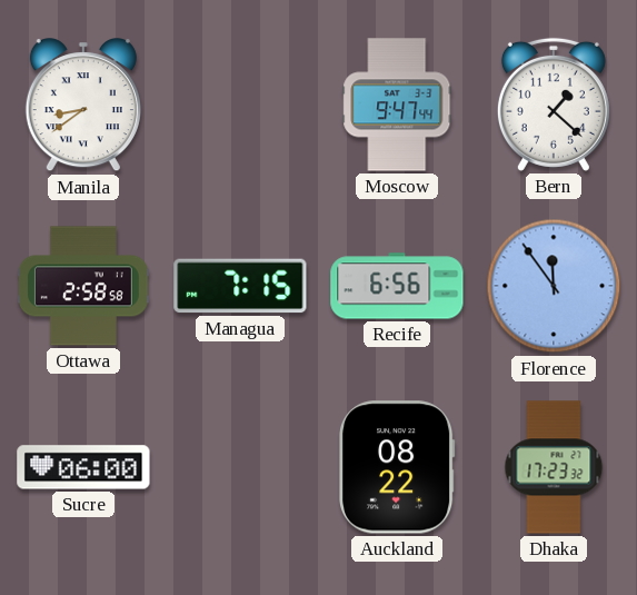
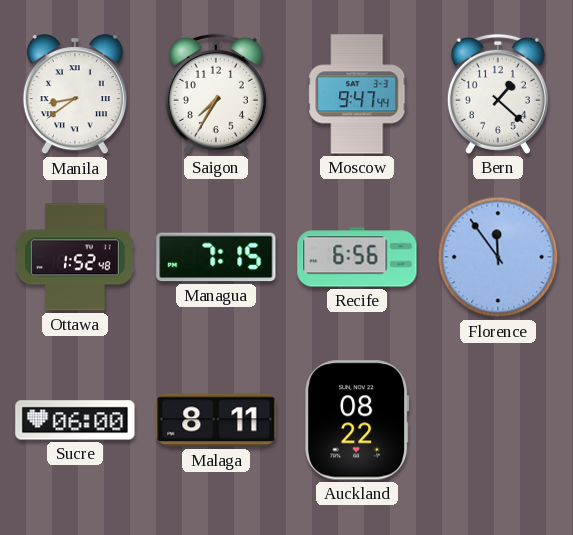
Saigon: none -> 7:35
Ottawa: 2:58 -> 1:52
Malaga: none -> 8:11
Dhaka: 17:23 -> none
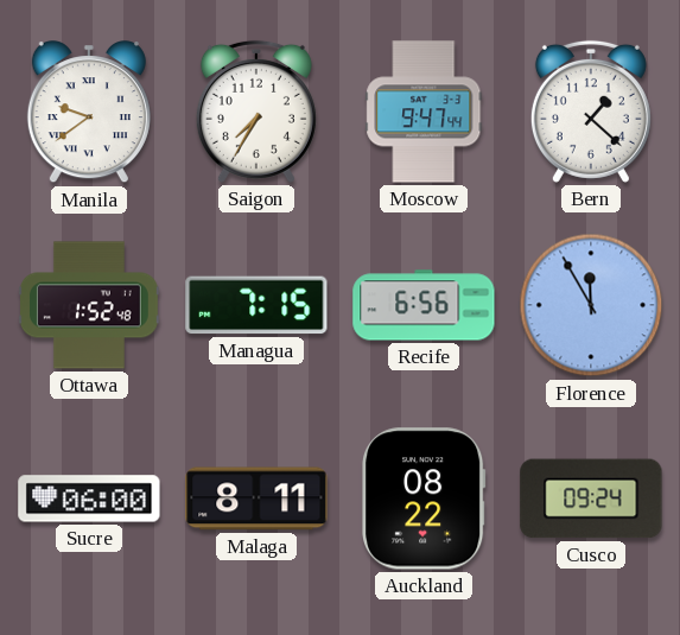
Manila: 8:39 -> 9:39
Florence: 11:54 -> 11:55
Cusco: none -> 09:24
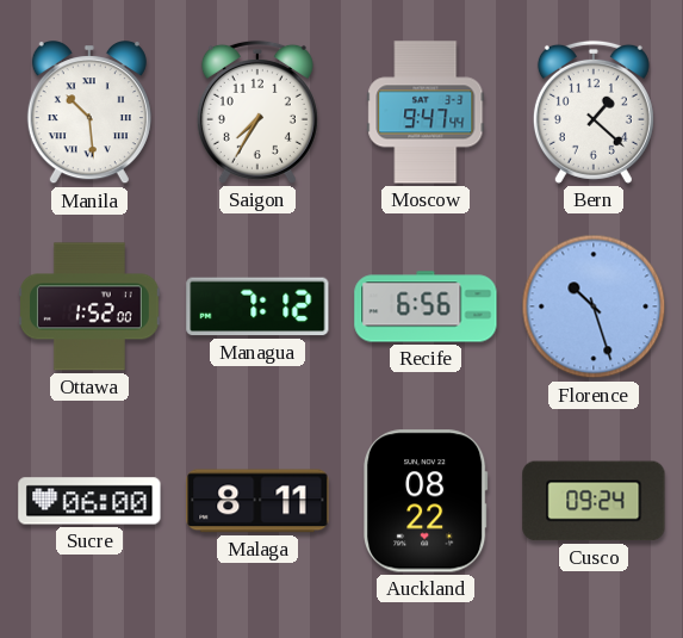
Manila: 9:39 -> 10:29
Ottawa: 1:52:48 -> 1:52:00
Managua: 7:15 -> 7:12
Florence: 11:55 -> 10:27
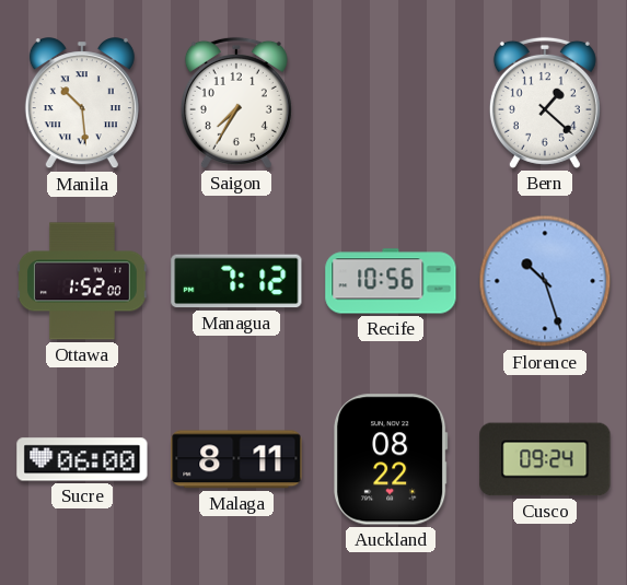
Moscow: 9:47 -> none
Recife: 6:56 -> 10:56
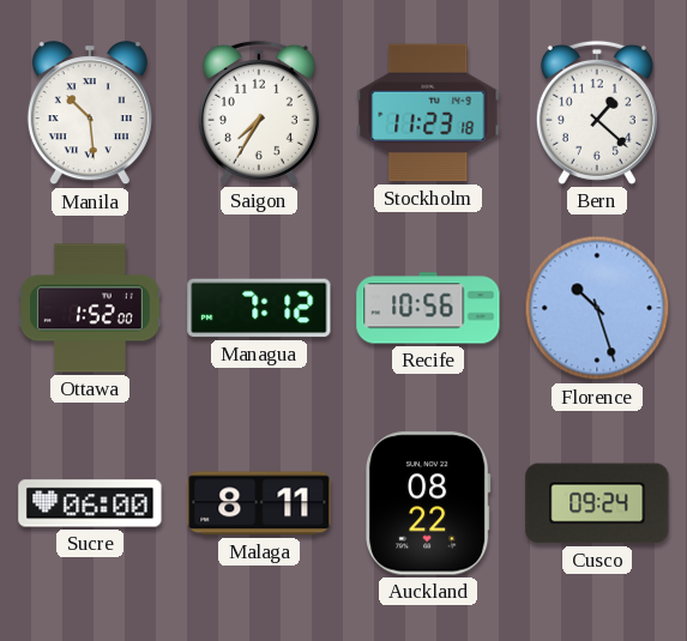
Stockholm: none -> 11:23
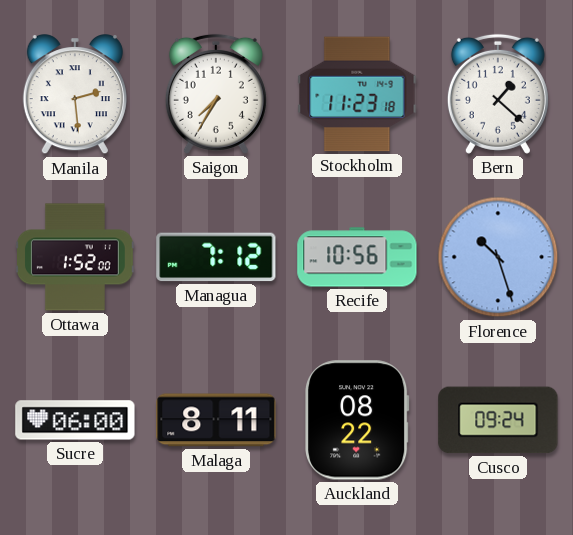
Manila: 10:29 -> 2:29
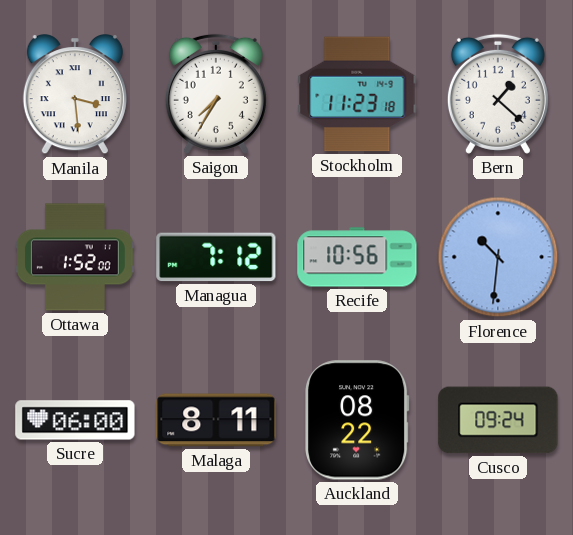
Manila: 2:29 -> 3:29
Florence: 10:27 -> 10:31
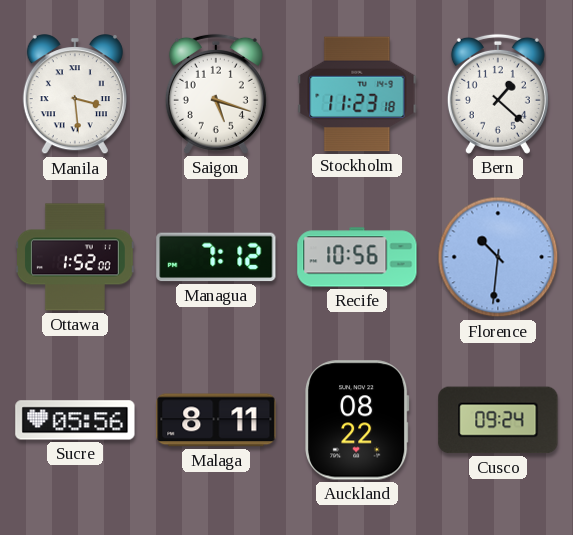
Saigon: 7:35 -> 5:18
Sucre: 06:00 -> 05:56
